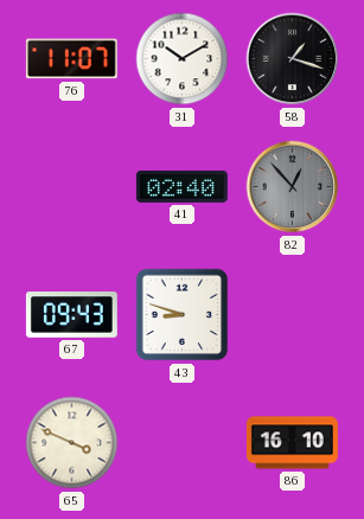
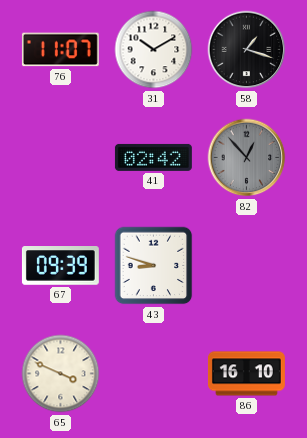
41: 02:40 -> 02:42
67: 09:43 -> 09:39
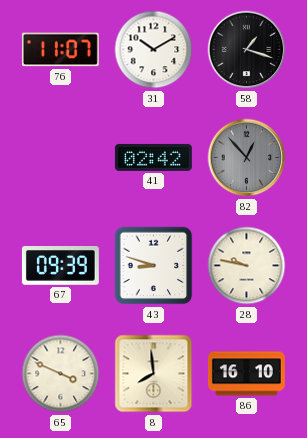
28: none -> 9:47
8: none -> 7:59
